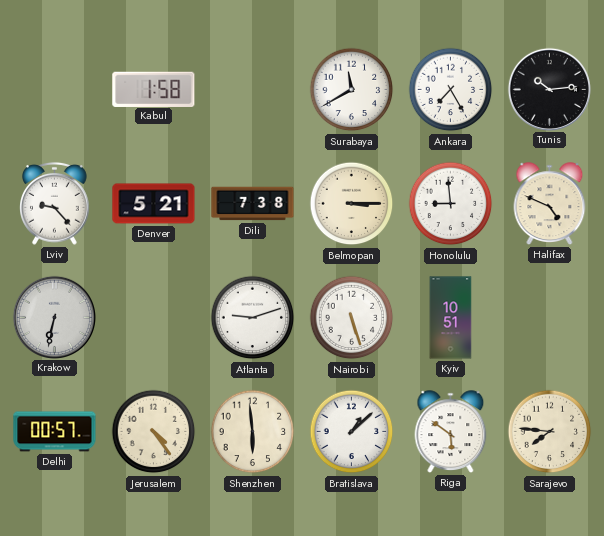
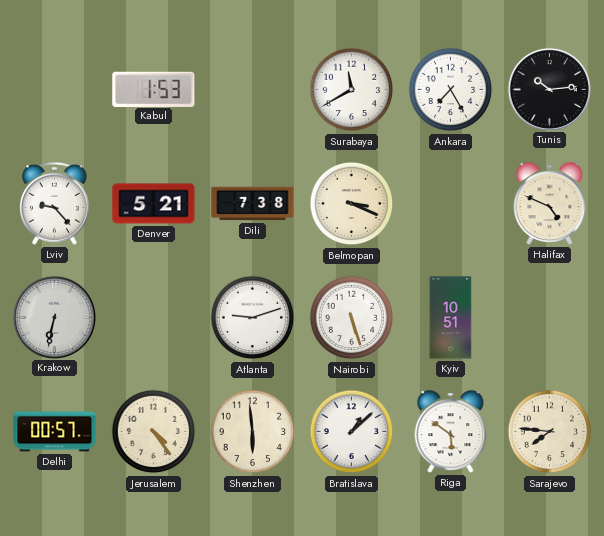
Kabul: 1:58 -> 1:53
Belmopan: 3:15 -> 3:19
Honolulu: 8:59 -> none
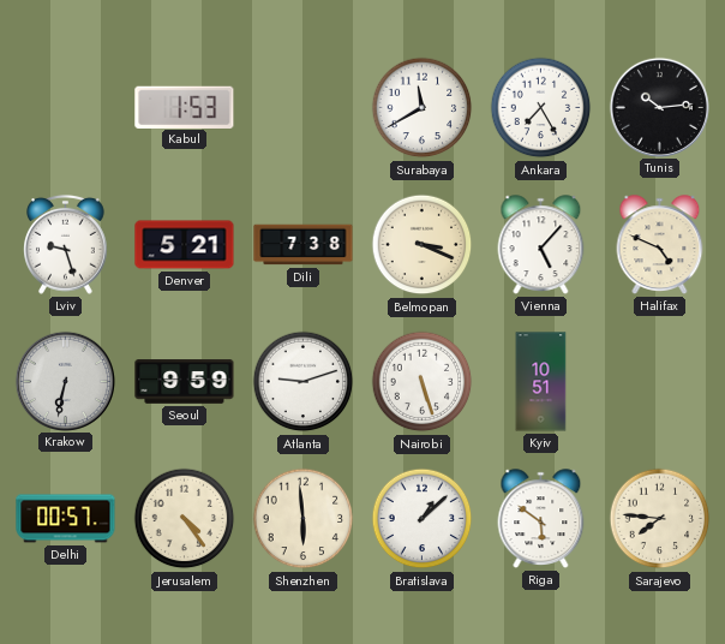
Lviv: 9:23 -> 9:27
Vienna: none -> 5:07
Seoul: none -> 9:59
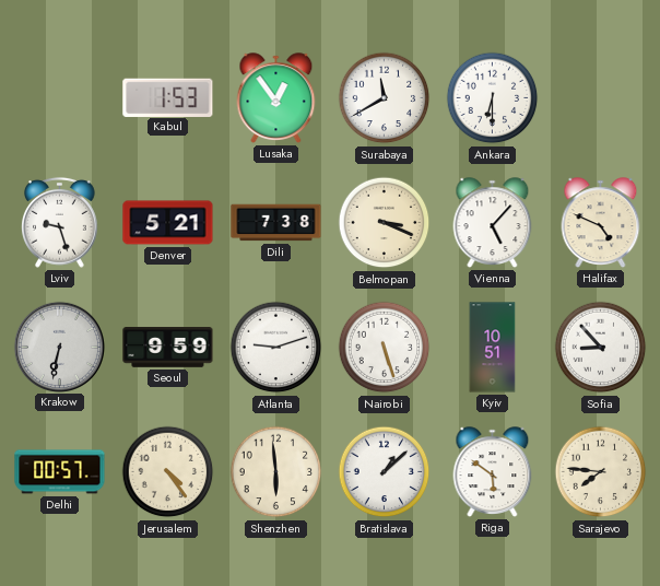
Lusaka: none -> 12:54
Ankara: 7:25 -> 6:30
Tunis: 10:14 -> none
Sofia: none -> 8:53
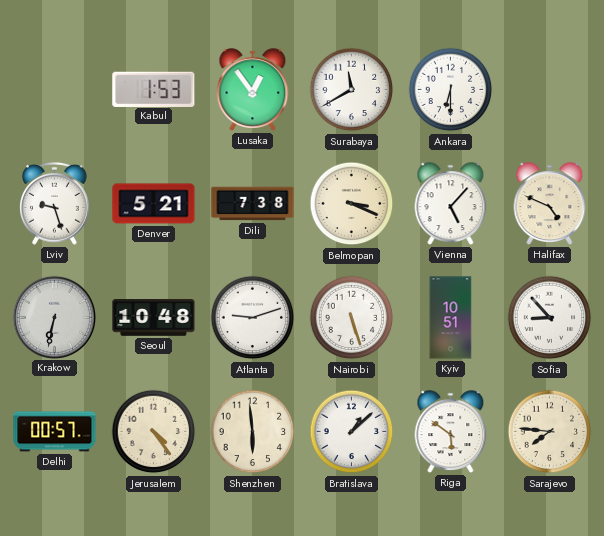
Seoul: 9:59 -> 10:48
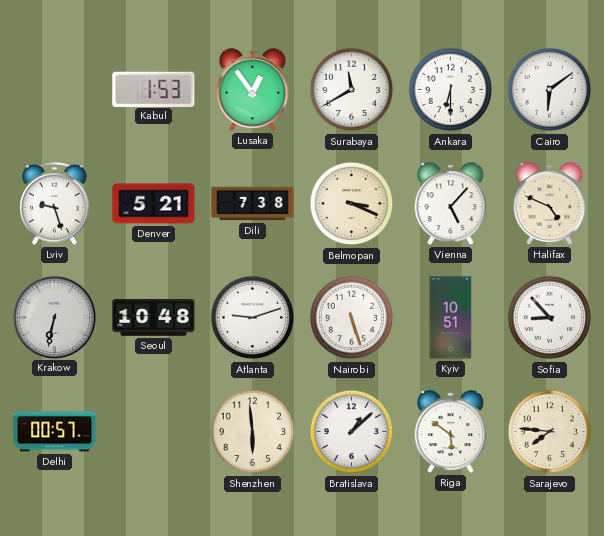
Cairo: none -> 6:09
Jerusalem: 4:24 -> none
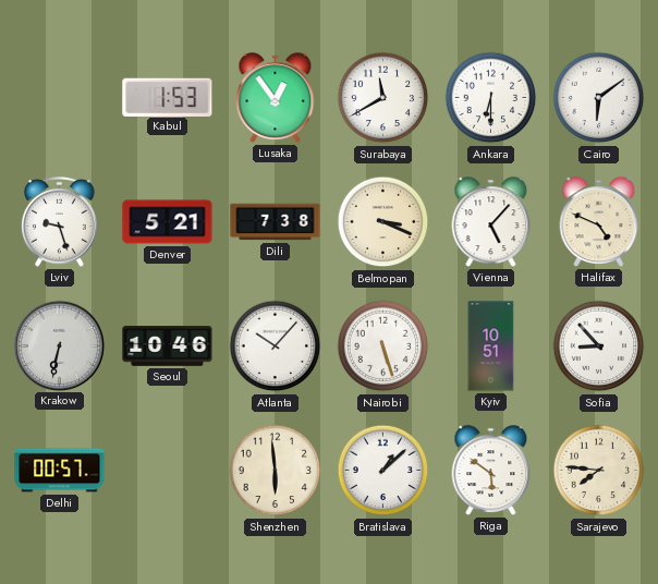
Seoul: 10:48 -> 10:46
Atlanta: 9:12 -> 10:07
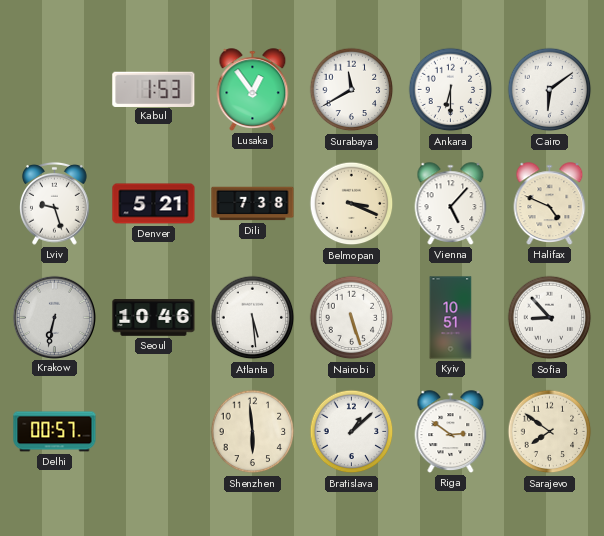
Atlanta: 10:07 -> 5:29
Riga: 5:51 -> 2:51
Sarajevo: 7:46 -> 7:51
